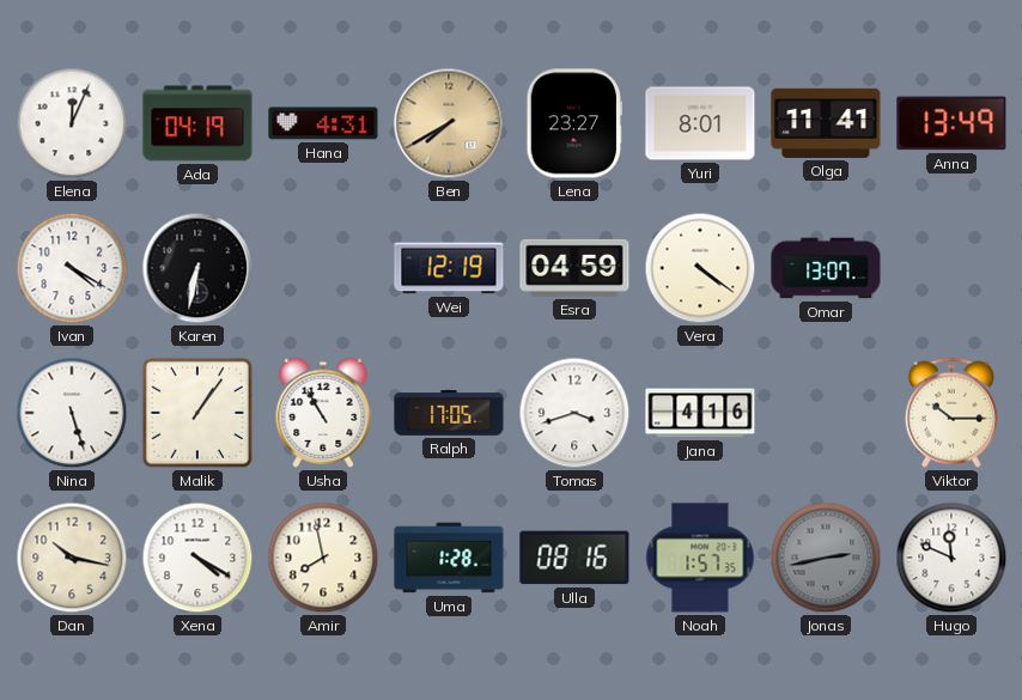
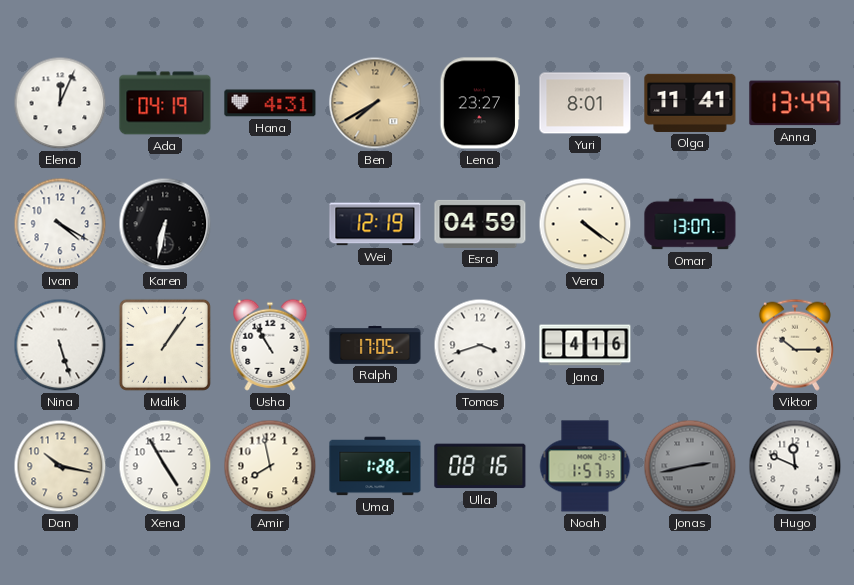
Xena: 4:20 -> 4:55
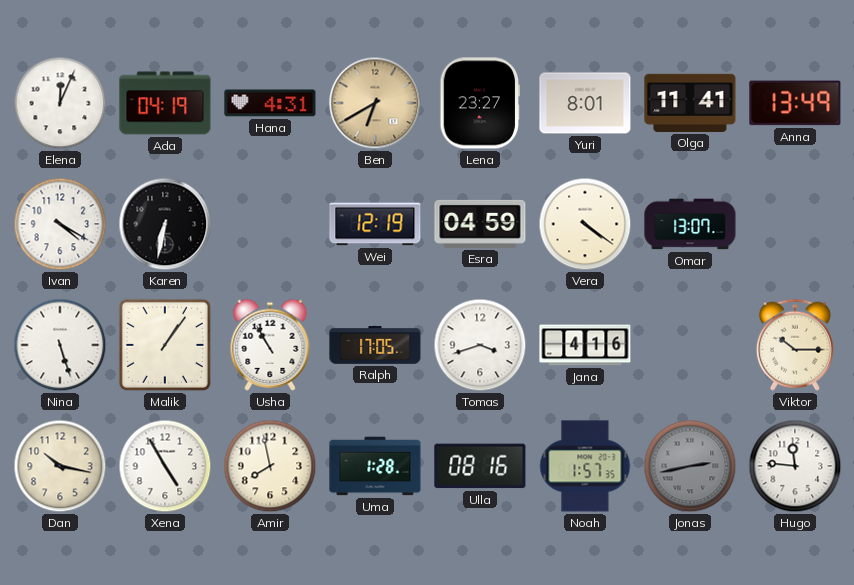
Ben: 7:40 -> 6:40
Hugo: 11:49 -> 11:46
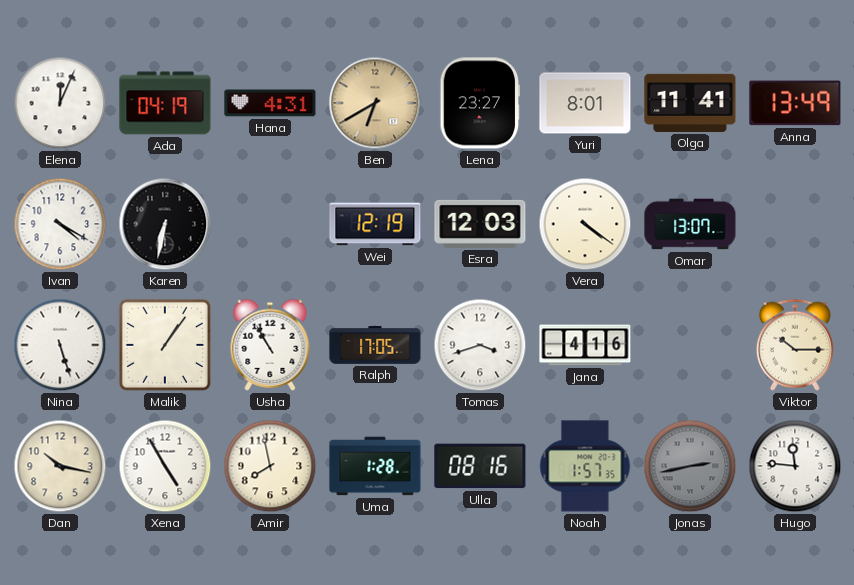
Esra: 04:59 -> 12:03
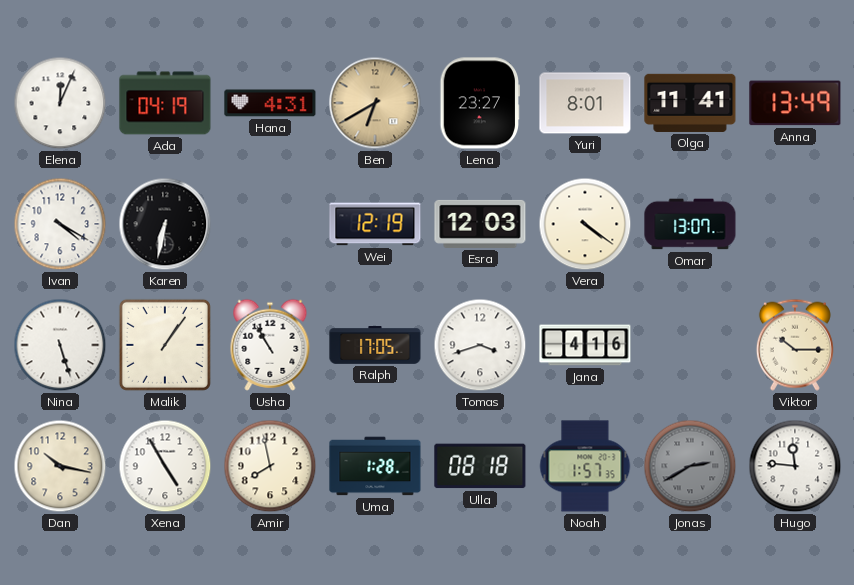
Ulla: 08:16 -> 08:18
Jonas: 2:43 -> 2:40
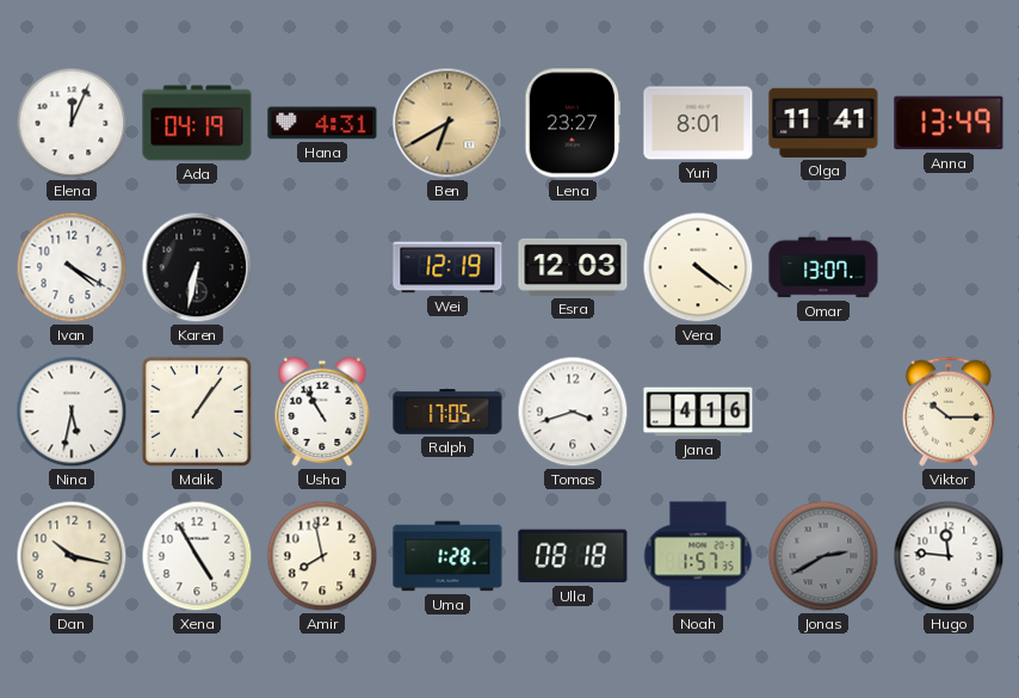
Nina: 5:27 -> 5:32
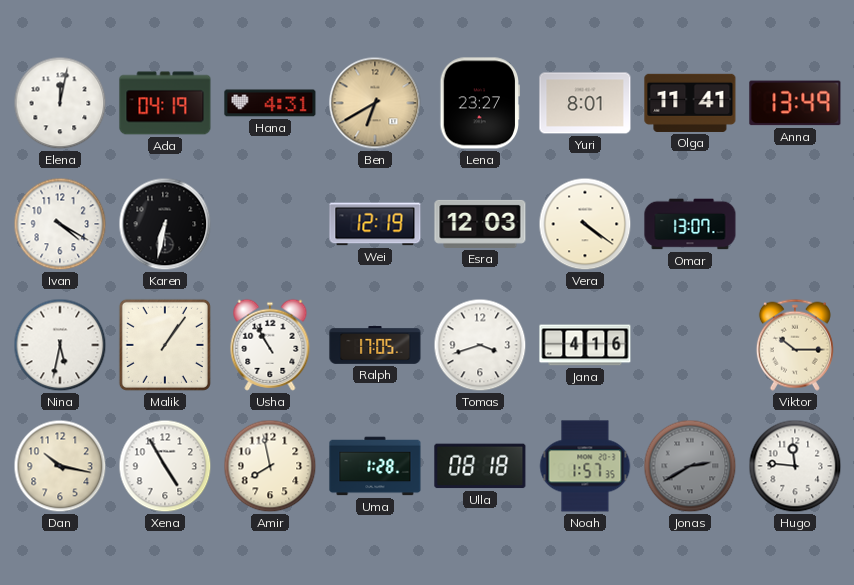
Elena: 12:04 -> 12:02
